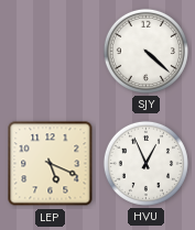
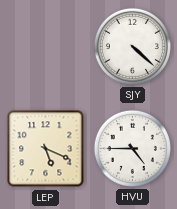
HVU: 12:56 -> 4:45
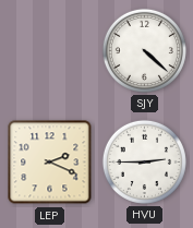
LEP: 5:19 -> 2:19
HVU: 4:45 -> 2:45
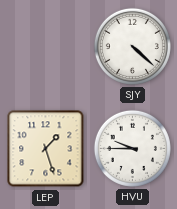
LEP: 2:19 -> 1:27
HVU: 2:45 -> 9:45
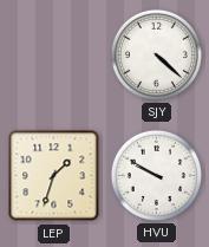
LEP: 1:27 -> 1:33
HVU: 9:45 -> 9:50
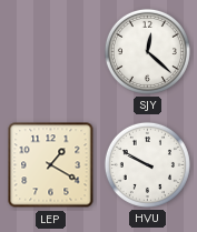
SJY: 4:22 -> 12:22
LEP: 1:33 -> 1:20
